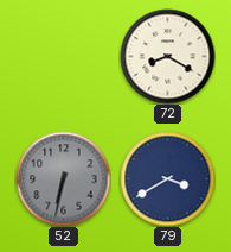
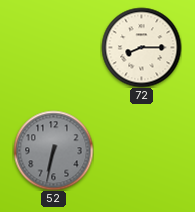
72: 8:20 -> 8:15
79: 3:40 -> none
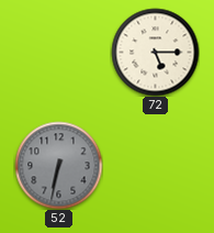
72: 8:15 -> 5:15
